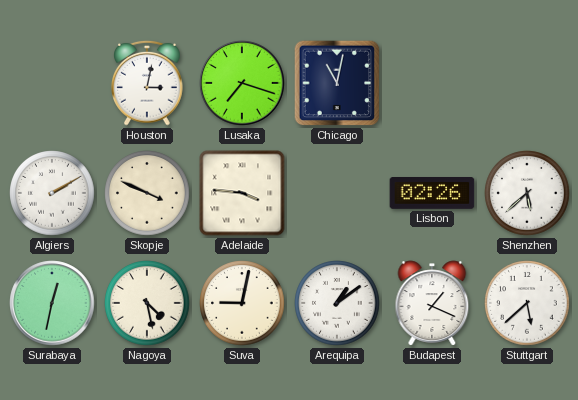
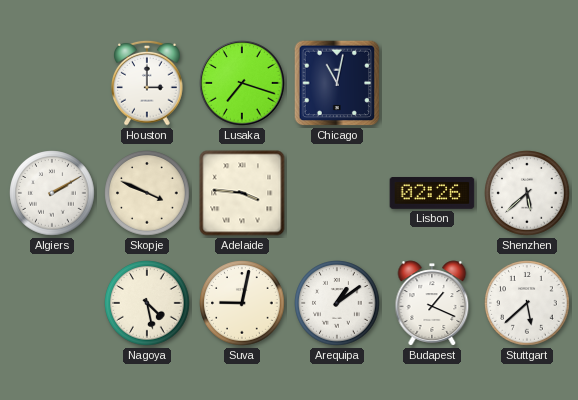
Houston: 3:02 -> 3:00
Surabaya: 12:32 -> none
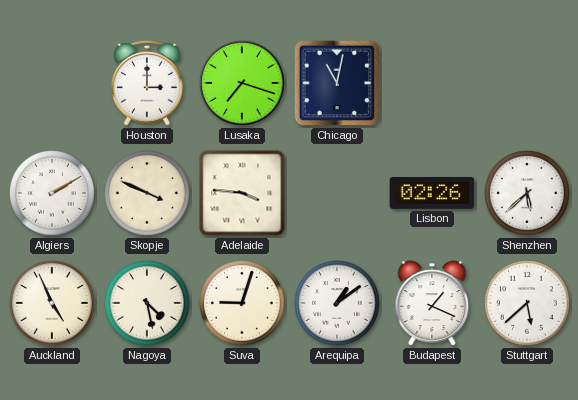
Auckland: none -> 4:56
Suva: 9:02 -> 9:03
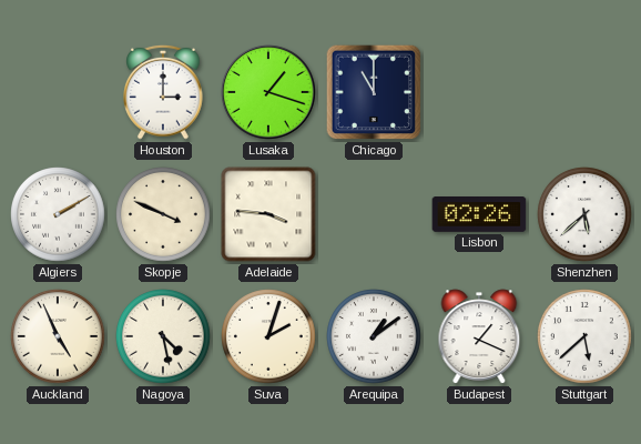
Lusaka: 7:18 -> 1:18
Chicago: 11:02 -> 11:00
Suva: 9:03 -> 2:03
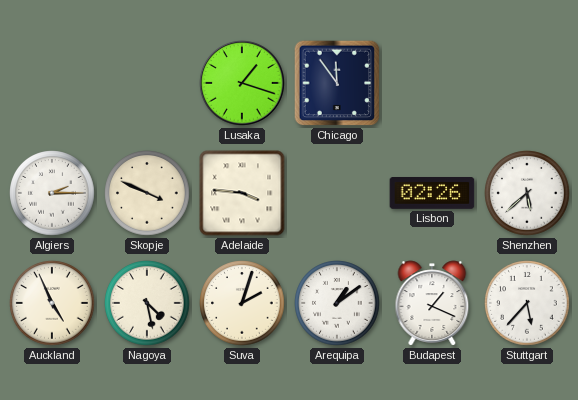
Houston: 3:00 -> none
Chicago: 11:00 -> 11:54
Algiers: 2:10 -> 2:15
Stuttgart: 5:38 -> 5:37
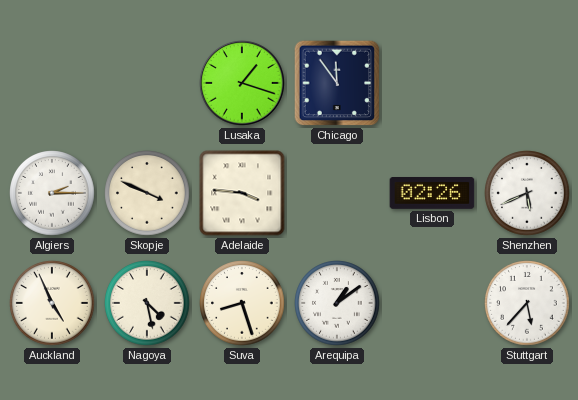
Shenzhen: 5:38 -> 5:41
Suva: 2:03 -> 8:27
Budapest: 1:19 -> none
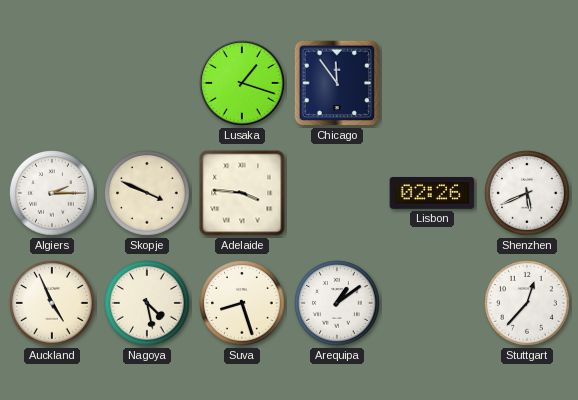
Stuttgart: 5:37 -> 12:37
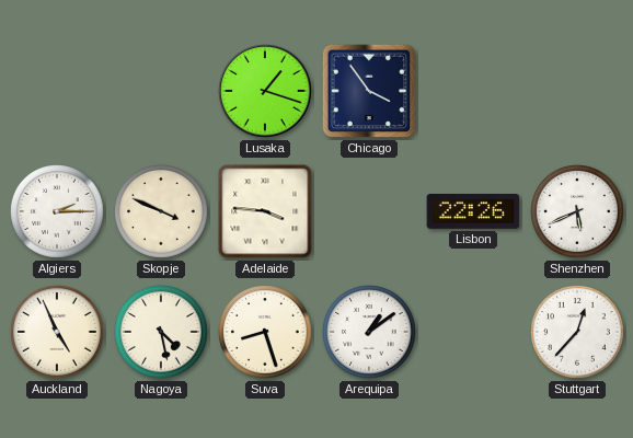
Chicago: 11:54 -> 3:54
Lisbon: 02:26 -> 22:26
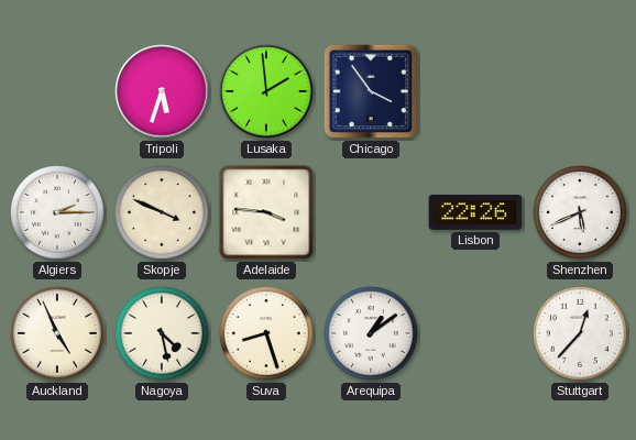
Tripoli: none -> 5:33
Lusaka: 1:18 -> 1:59
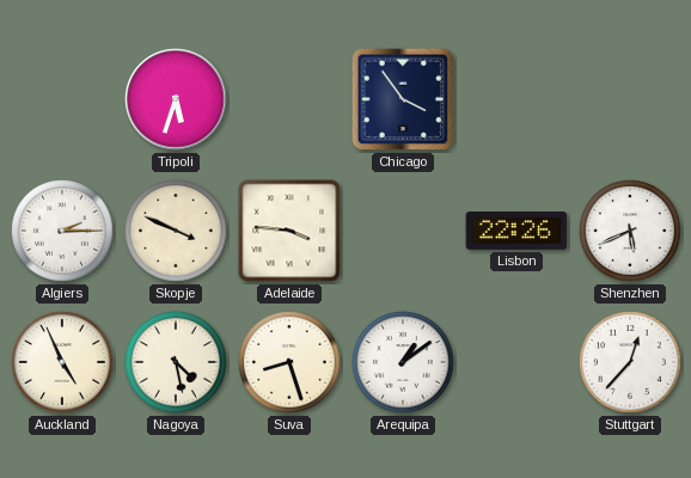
Lusaka: 1:59 -> none
